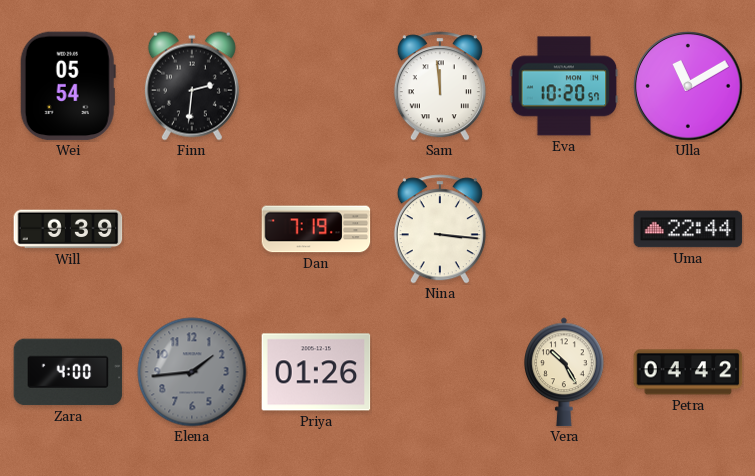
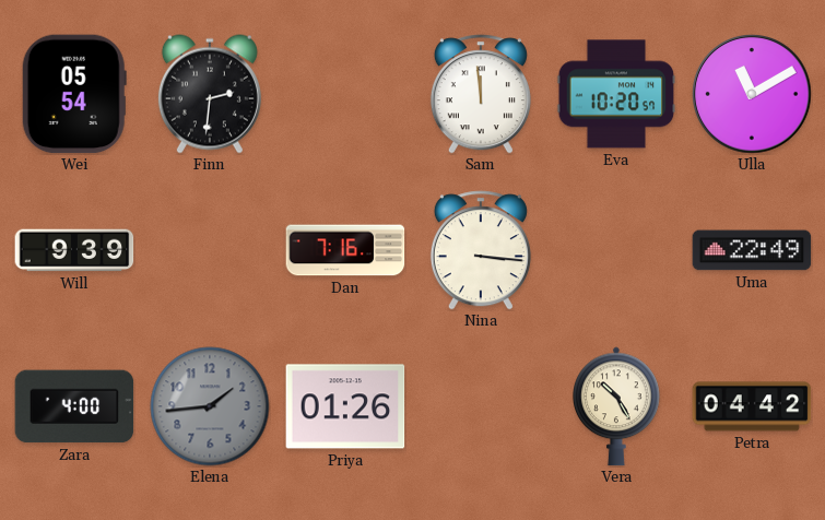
Dan: 7:19 -> 7:16
Uma: 22:44 -> 22:49
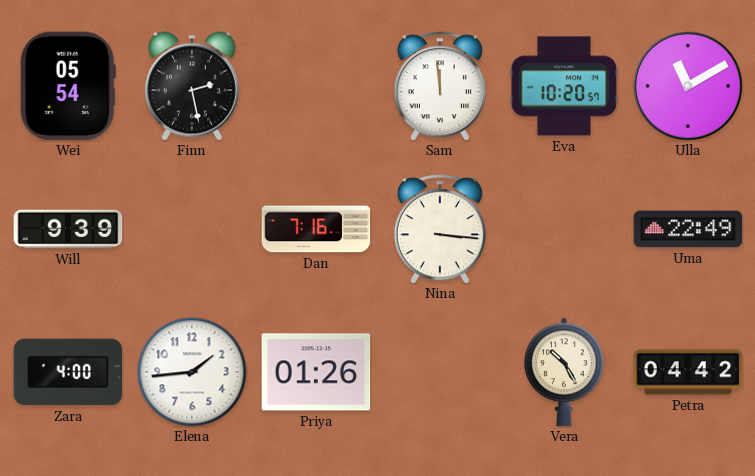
Finn: 2:31 -> 2:28
Elena dial: grey -> white
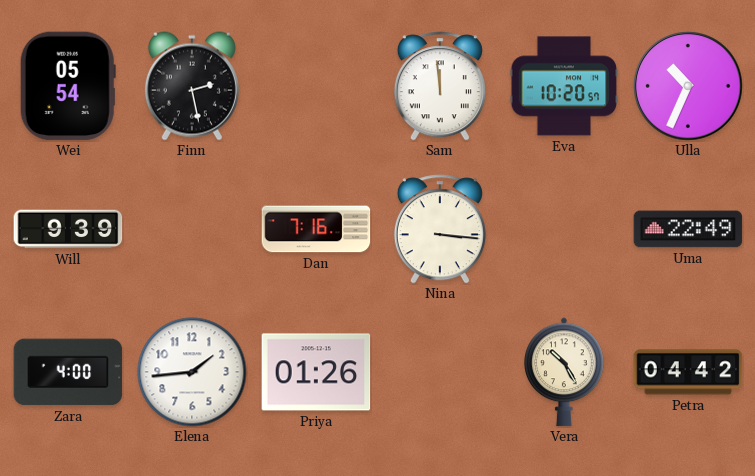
Ulla: 11:10 -> 10:34
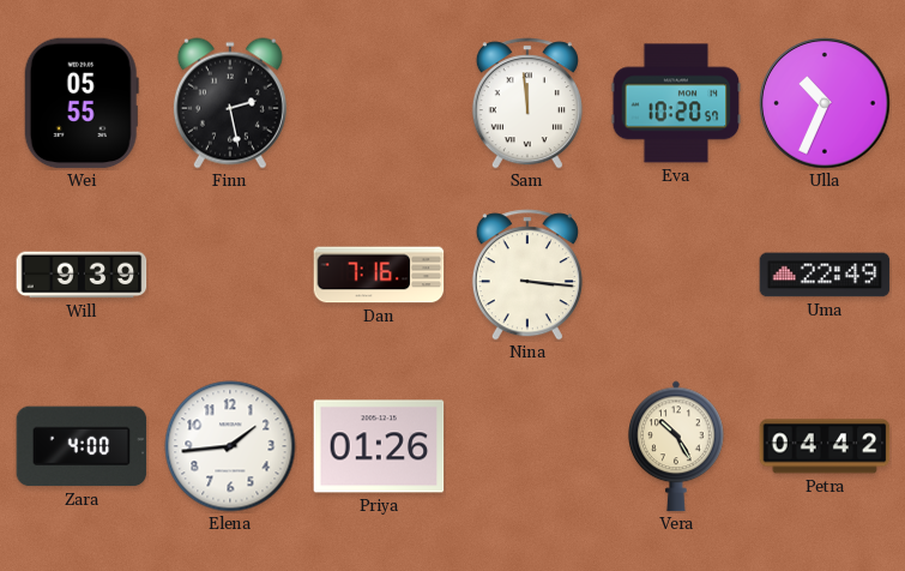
Wei: 05:54 -> 05:55
